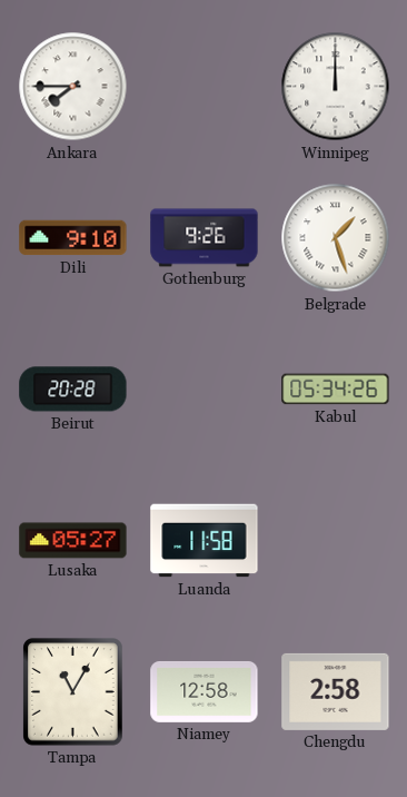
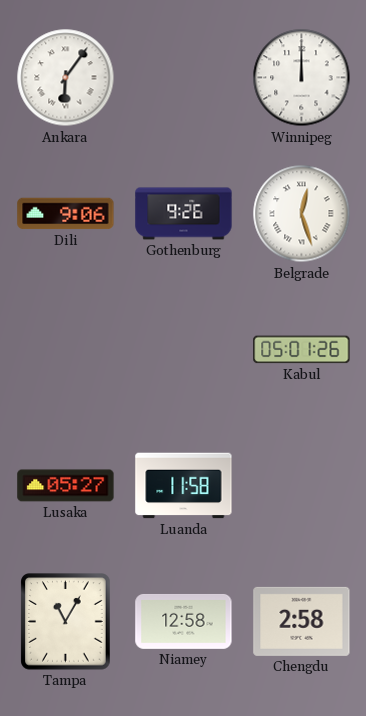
Ankara: 7:45 -> 6:06
Dili: 9:10 -> 9:06
Belgrade: 1:27 -> 12:27
Beirut: 20:28 -> none
Kabul: 05:34 -> 05:01
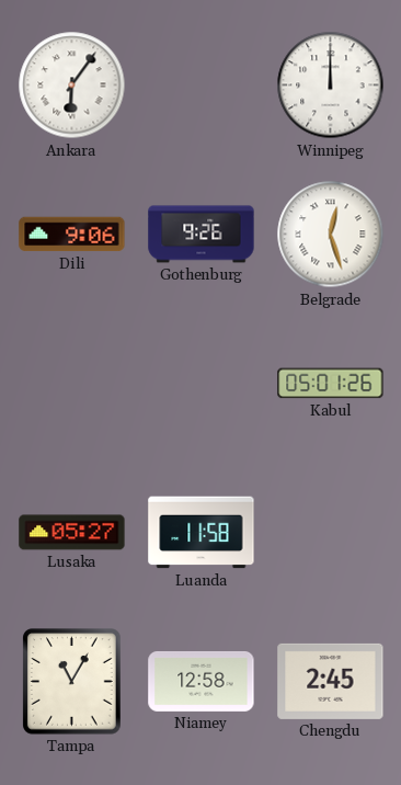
Chengdu: 2:58 -> 2:45
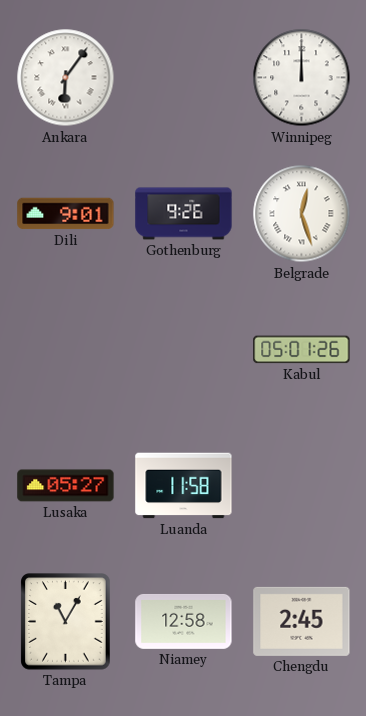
Dili: 9:06 -> 9:01
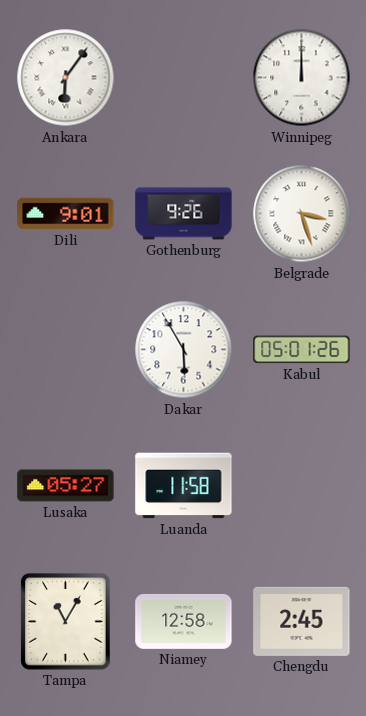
Belgrade: 12:27 -> 3:27
Dakar: none -> 5:55
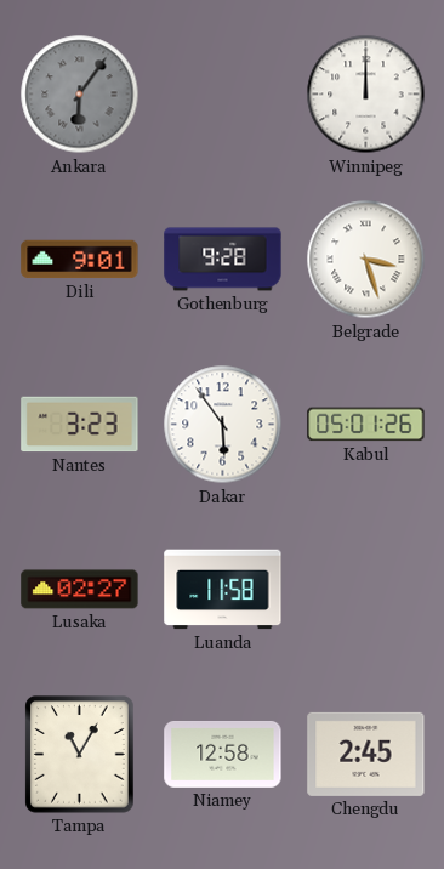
Ankara dial: white -> grey
Gothenburg: 9:26 -> 9:28
Nantes: none -> 3:23
Dakar: 5:55 -> 5:54
Lusaka: 05:27 -> 02:27
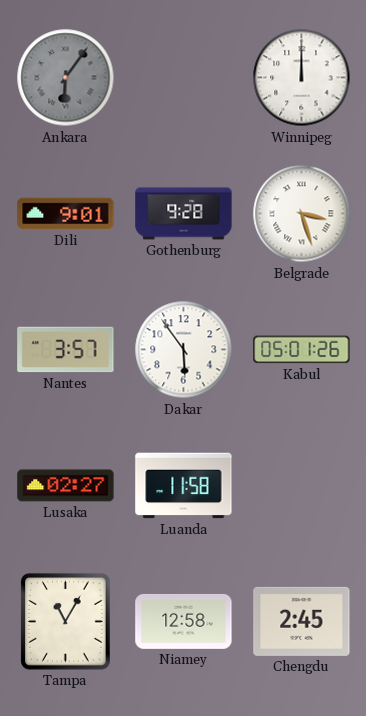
Nantes: 3:23 -> 3:57
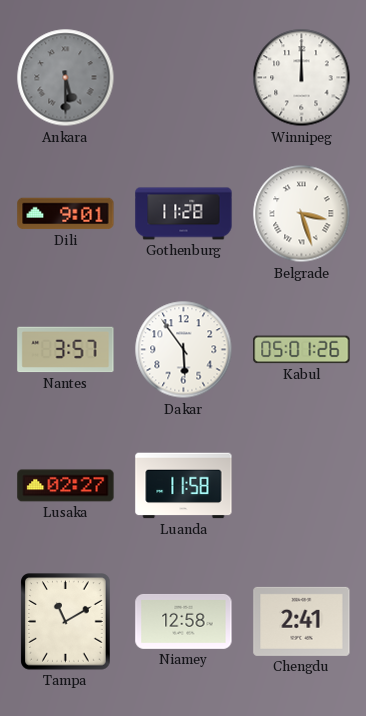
Ankara: 6:06 -> 5:30
Gothenburg: 9:28 -> 11:28
Tampa: 11:05 -> 11:10
Chengdu: 2:45 -> 2:41
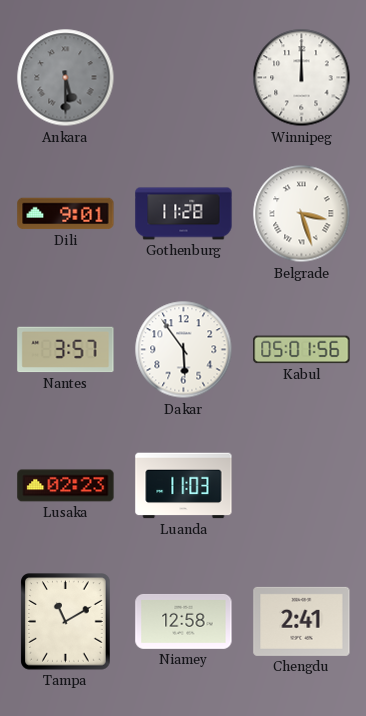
Kabul: 05:01:26 -> 05:01:56
Lusaka: 02:27 -> 02:23
Luanda: 11:58 -> 11:03
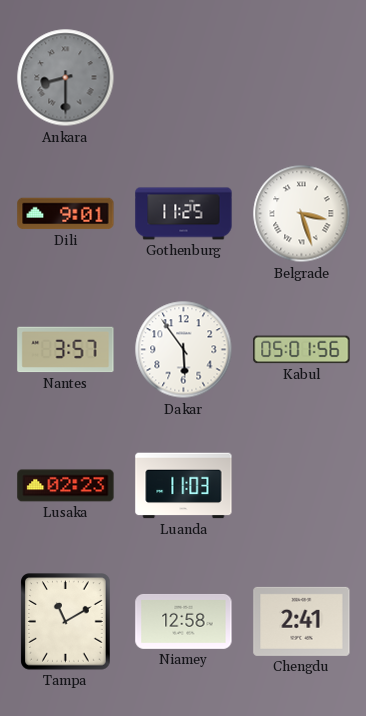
Ankara: 5:30 -> 8:30
Winnipeg: 12:00 -> none
Gothenburg: 11:28 -> 11:25
